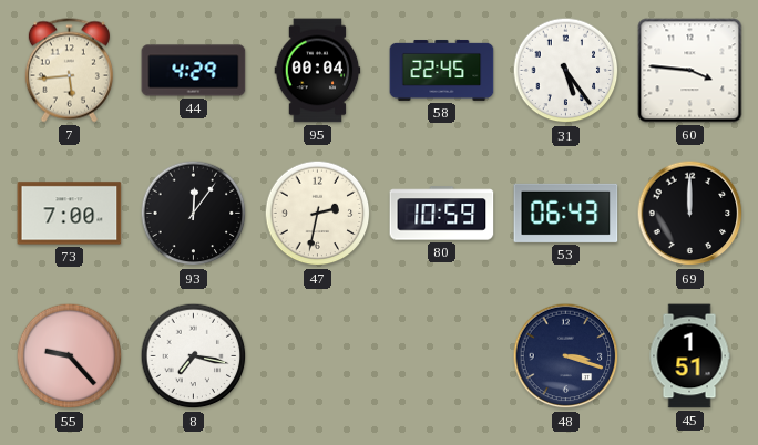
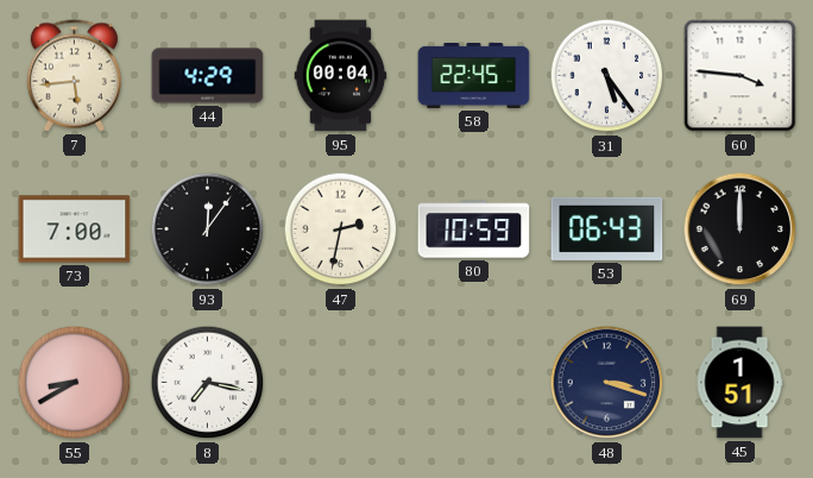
55: 9:23 -> 8:40
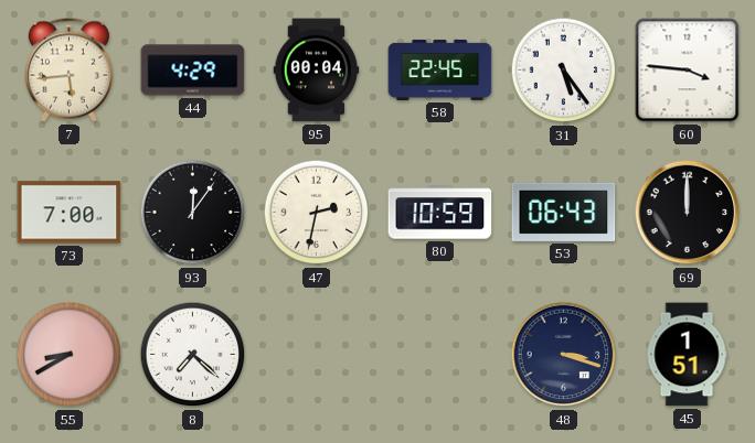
8: 7:17 -> 7:22
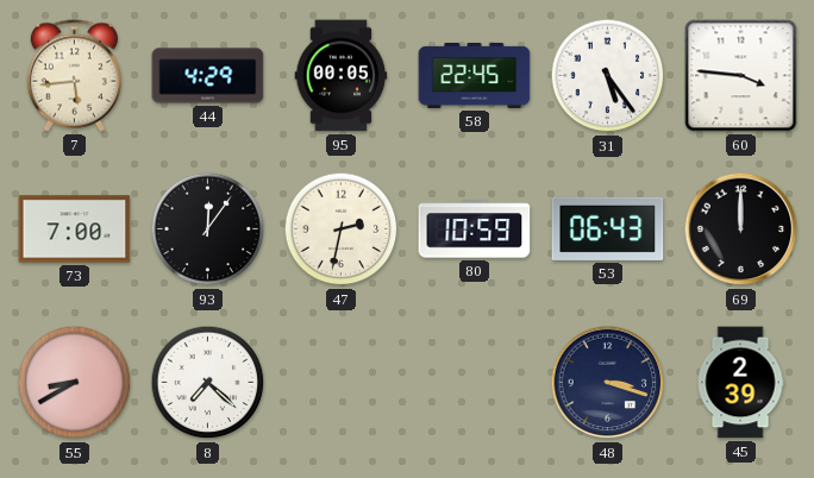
95: 00:04 -> 00:05
45: 1:51 -> 2:39
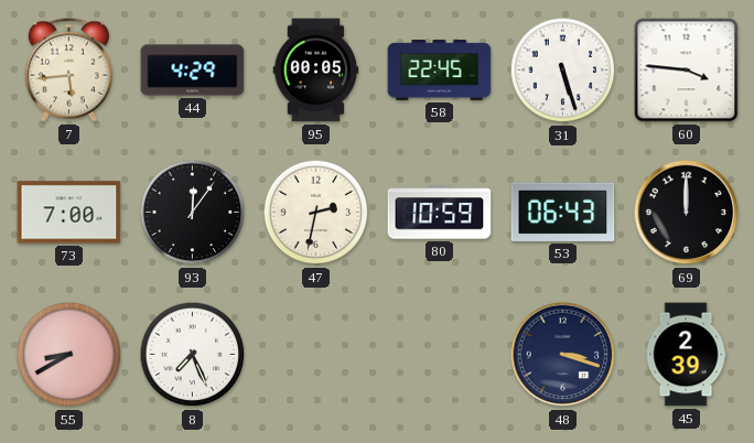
31: 5:24 -> 5:27
8: 7:22 -> 7:26
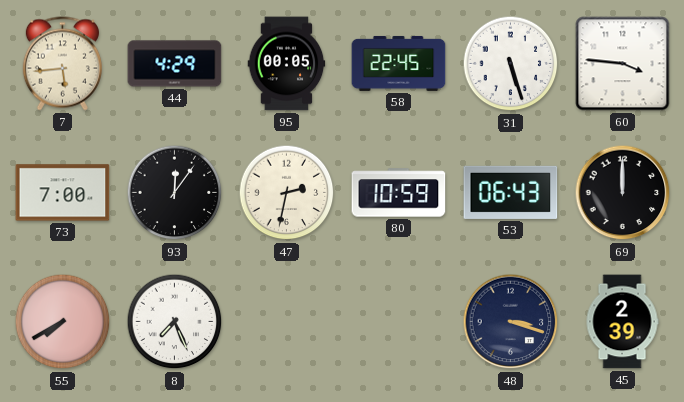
55: 8:40 -> 7:40
